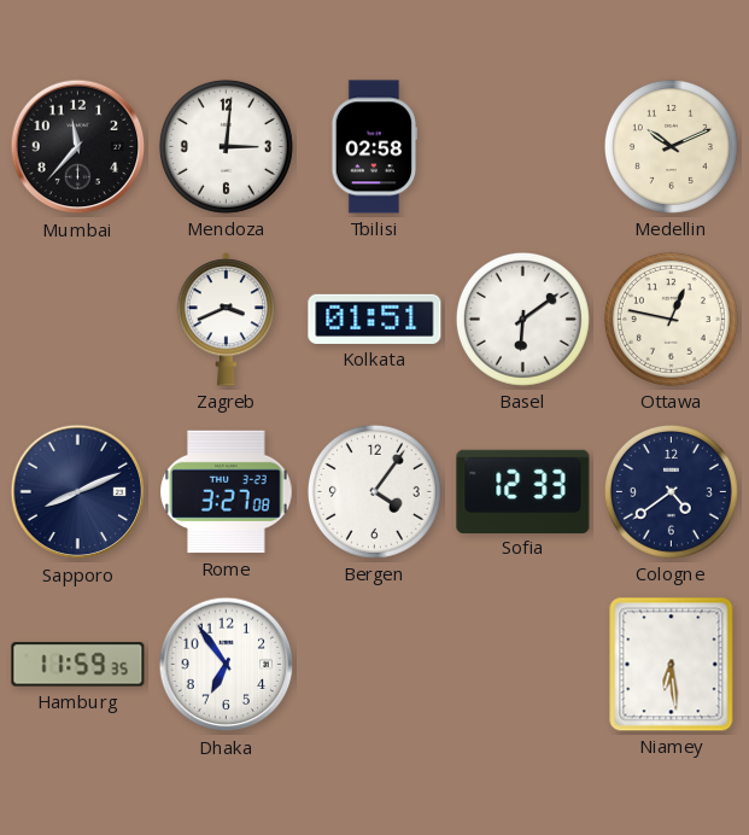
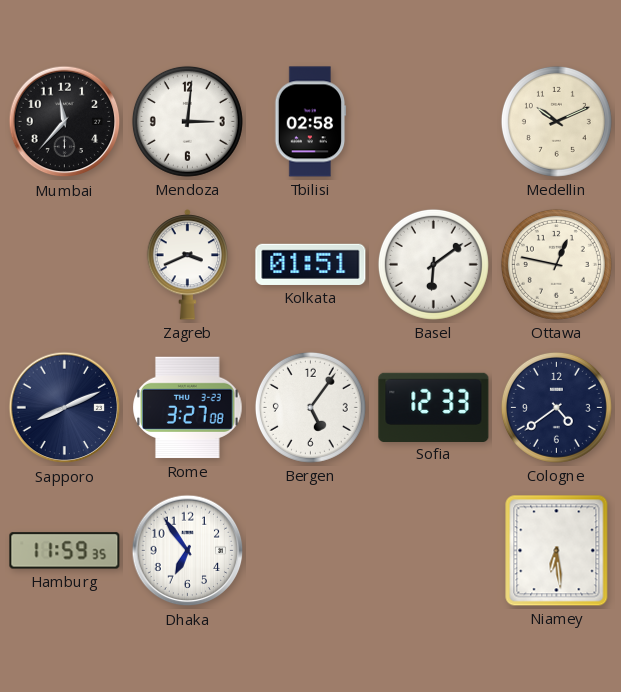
Bergen: 4:06 -> 5:06
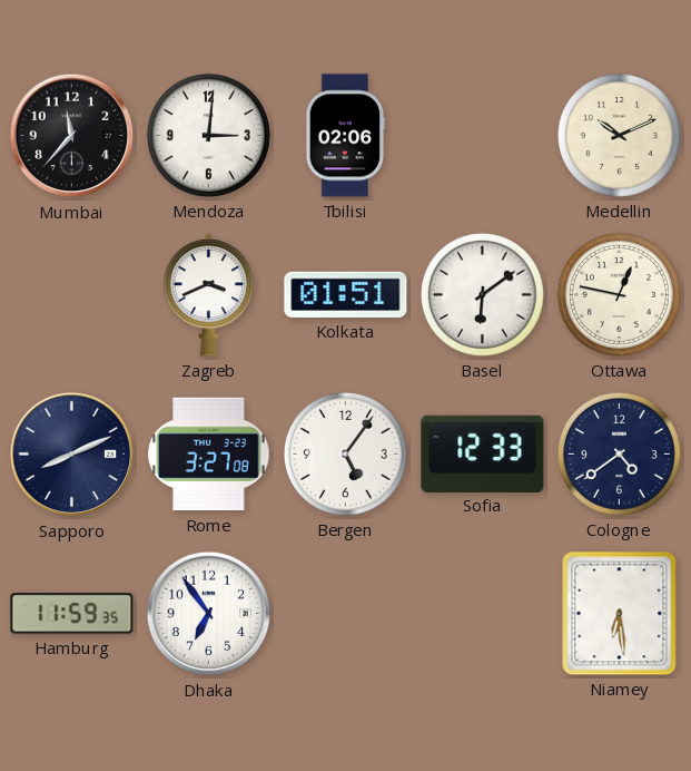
Tbilisi: 02:58 -> 02:06
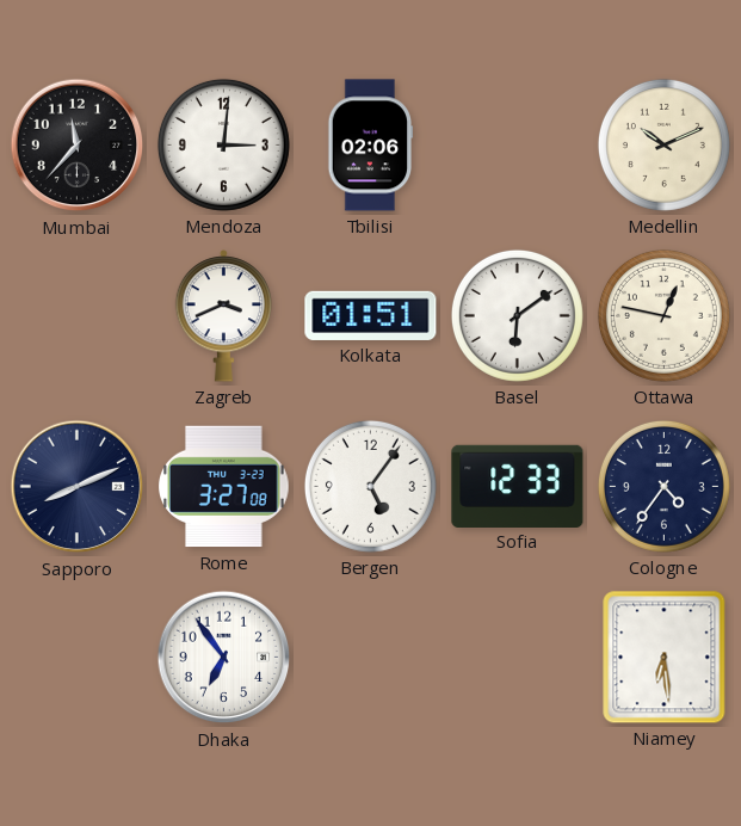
Cologne: 4:39 -> 4:36
Hamburg: 11:59 -> none
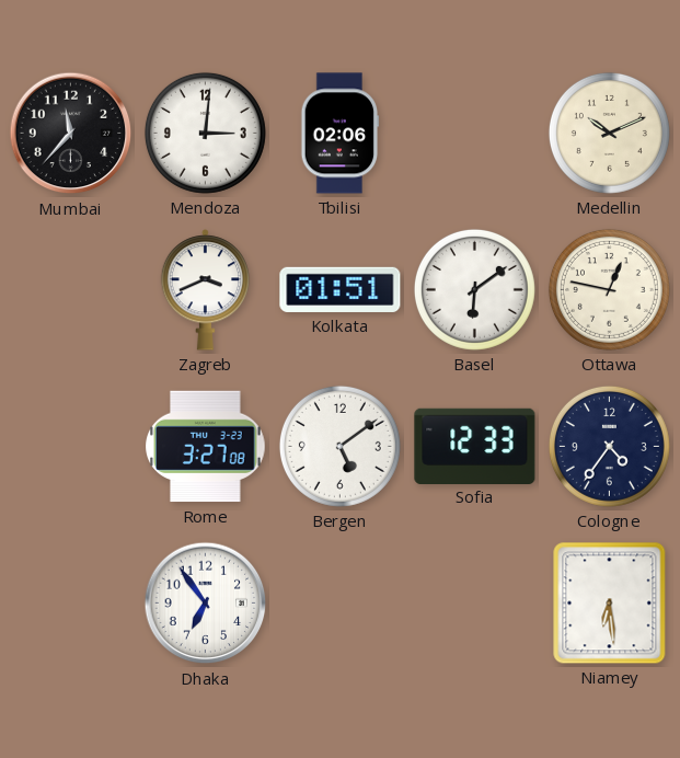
Sapporo: 8:11 -> none
Bergen: 5:06 -> 5:09
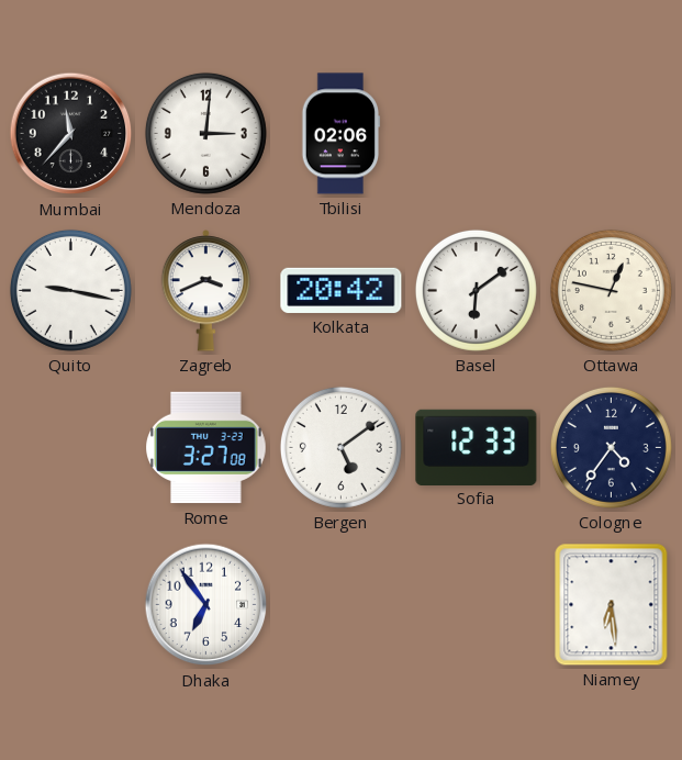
Medellin: 10:11 -> none
Quito: none -> 9:17
Kolkata: 01:51 -> 20:42
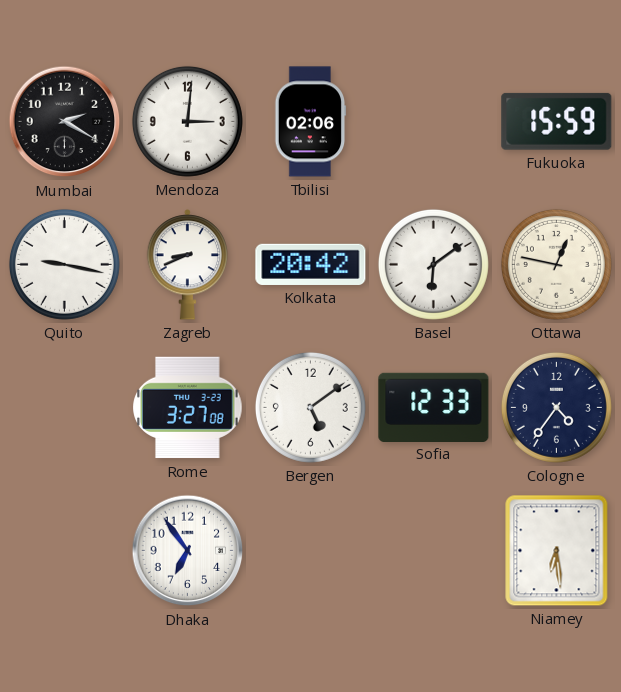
Mumbai: 11:37 -> 2:20
Fukuoka: none -> 15:59
Zagreb: 3:41 -> 8:41
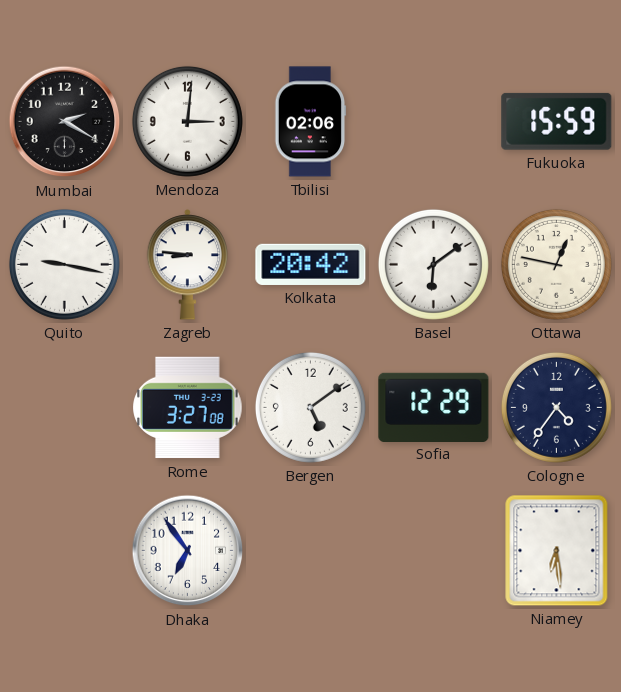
Zagreb: 8:41 -> 8:46
Sofia: 12:33 -> 12:29
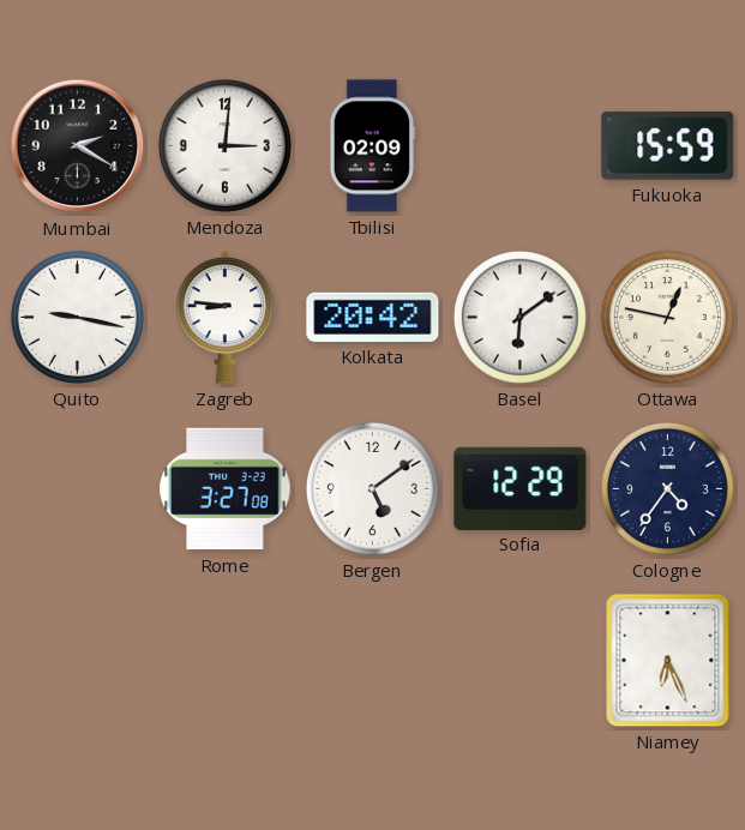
Tbilisi: 02:06 -> 02:09
Dhaka: 6:54 -> none
Niamey: 6:29 -> 6:26
